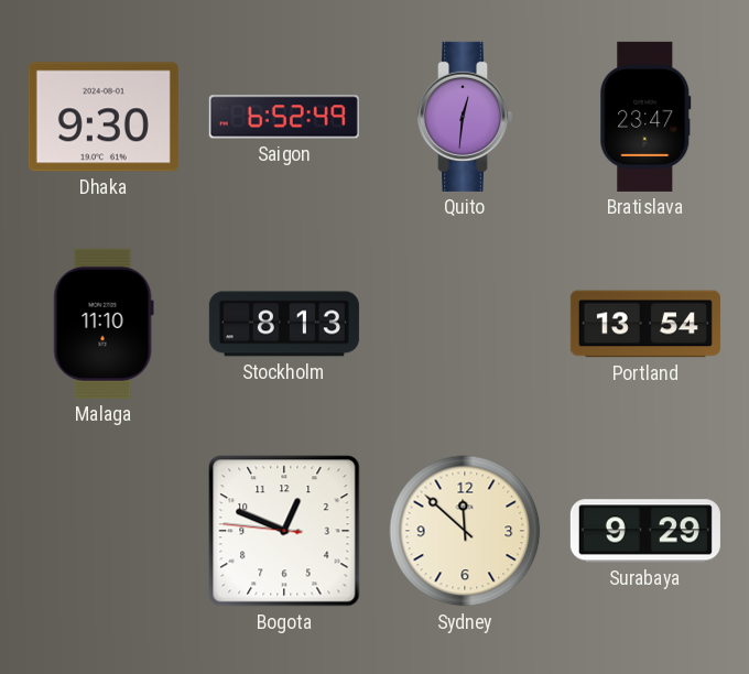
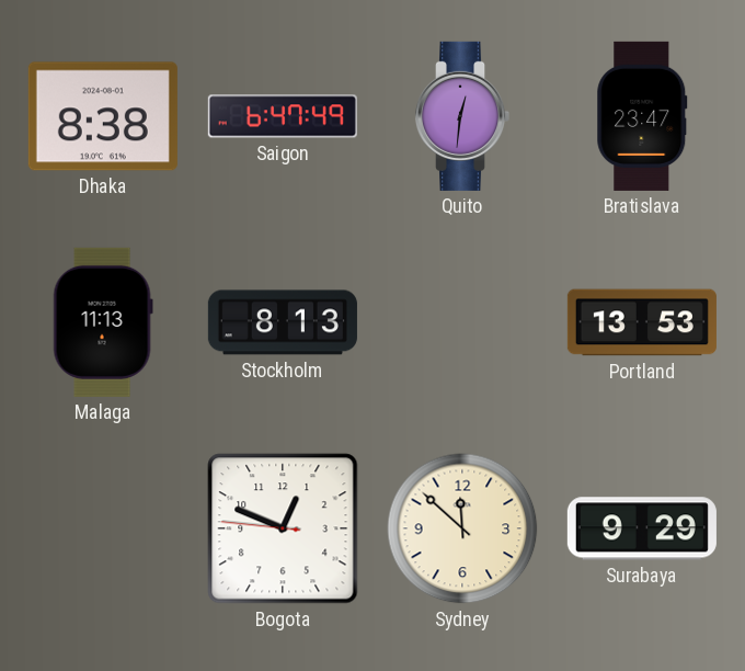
Dhaka: 9:30 -> 8:38
Saigon: 6:52 -> 6:47
Malaga: 11:10 -> 11:13
Portland: 13:54 -> 13:53
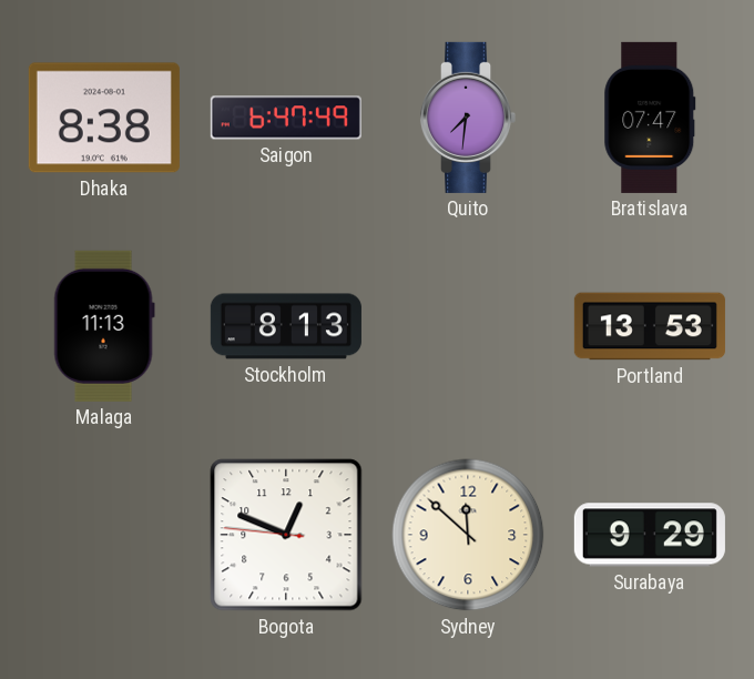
Quito: 12:31 -> 7:31
Bratislava: 23:47 -> 07:47
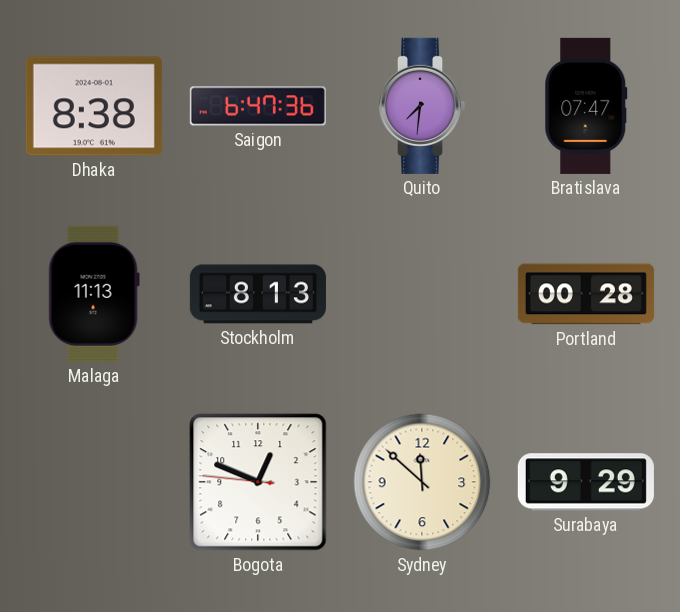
Saigon: 6:47:49 -> 6:47:36
Portland: 13:53 -> 00:28
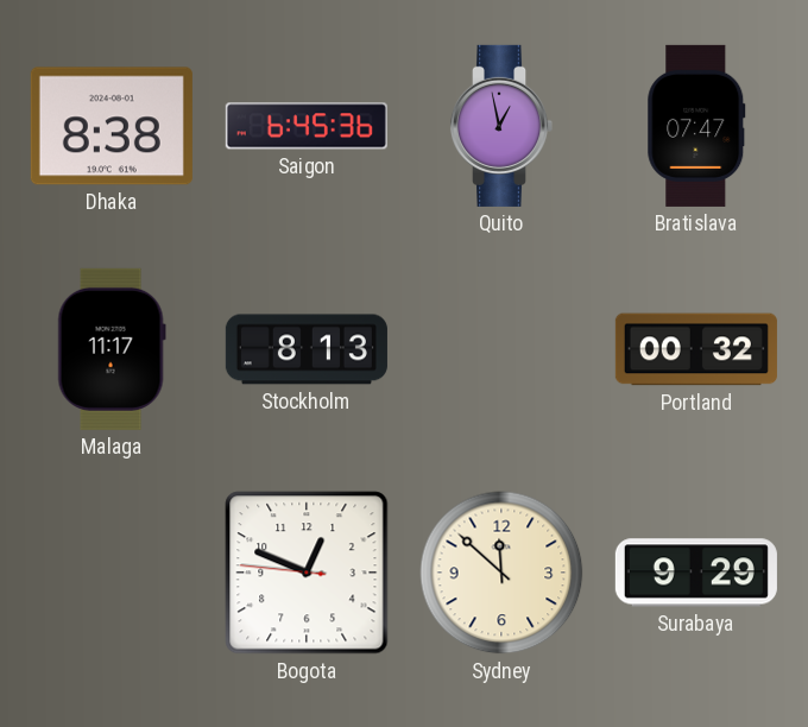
Saigon: 6:47 -> 6:45
Quito: 7:31 -> 12:58
Malaga: 11:13 -> 11:17
Portland: 00:28 -> 00:32
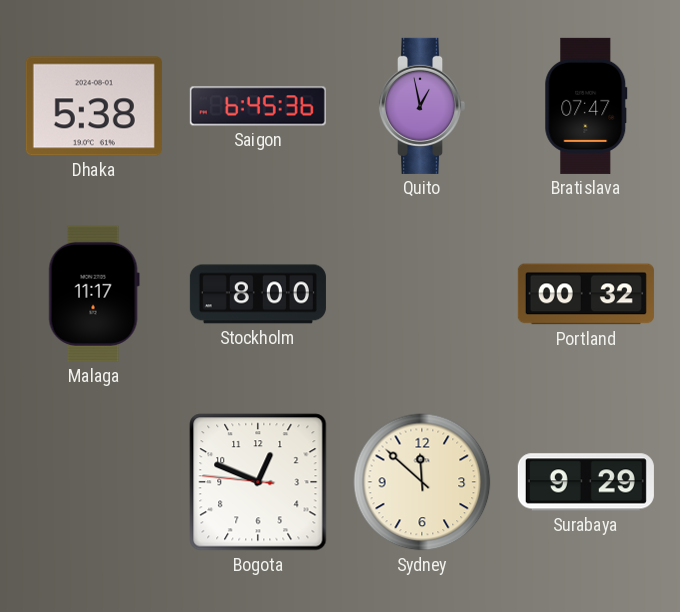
Dhaka: 8:38 -> 5:38
Stockholm: 8:13 -> 8:00
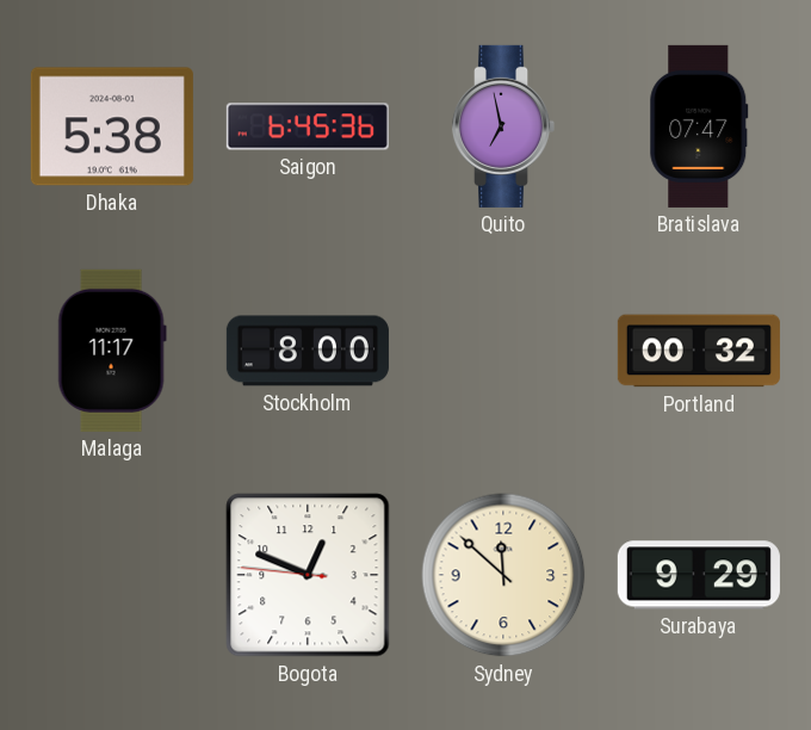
Quito: 12:58 -> 6:58
